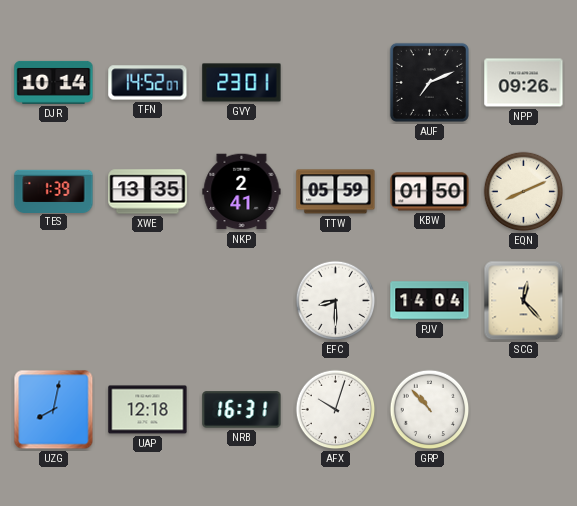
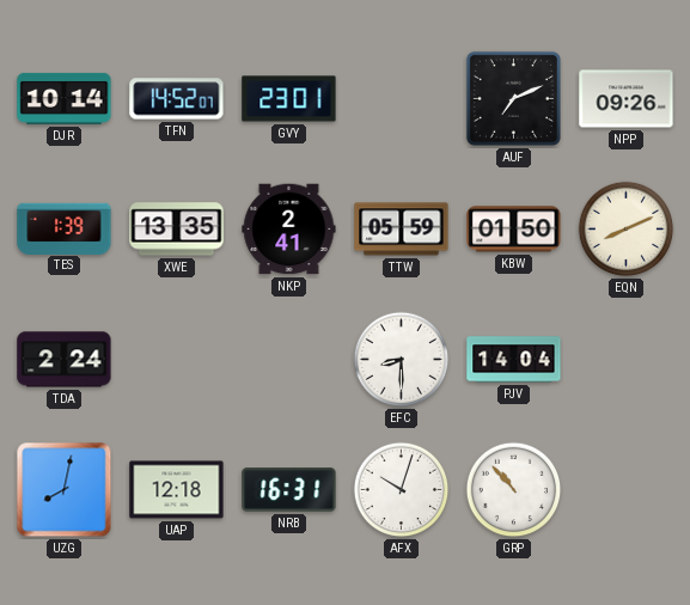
TDA: none -> 2:24
SCG: 12:23 -> none
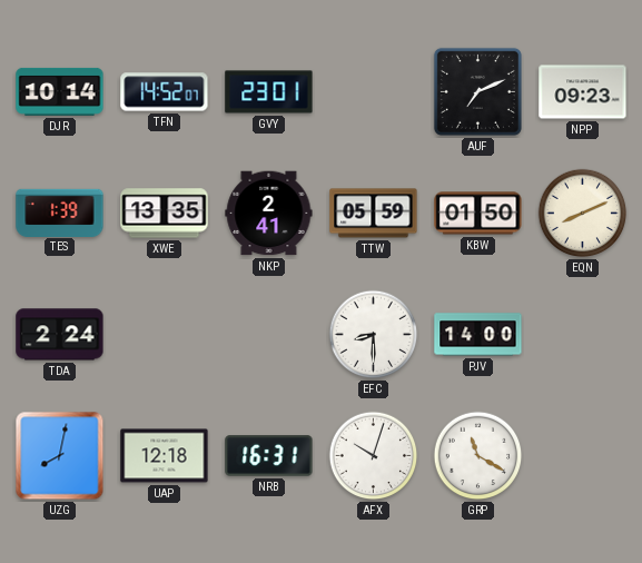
NPP: 09:26 -> 09:23
PJV: 14:04 -> 14:00
GRP: 10:53 -> 11:20
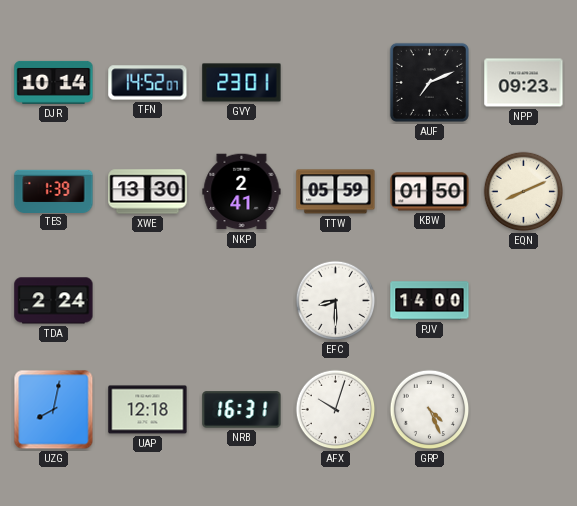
XWE: 13:35 -> 13:30
GRP: 11:20 -> 4:26
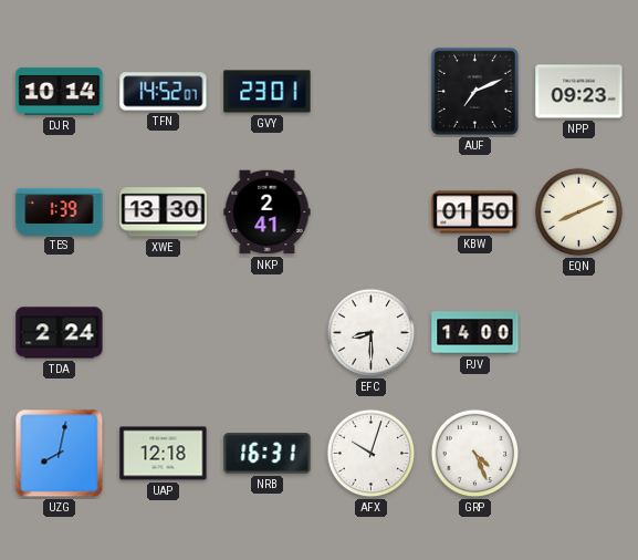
TTW: 05:59 -> none
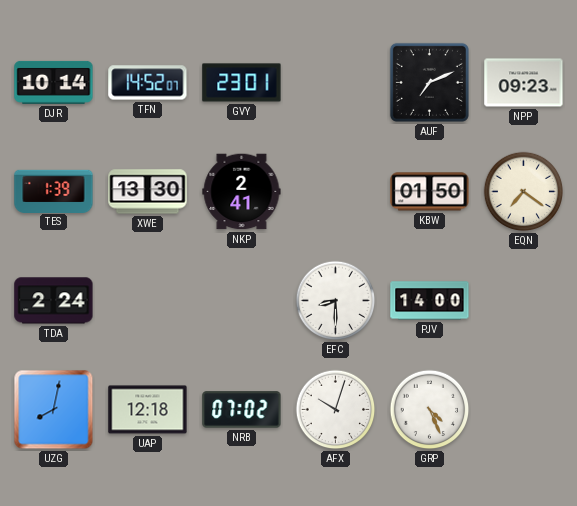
EQN: 8:11 -> 7:21
NRB: 16:31 -> 07:02
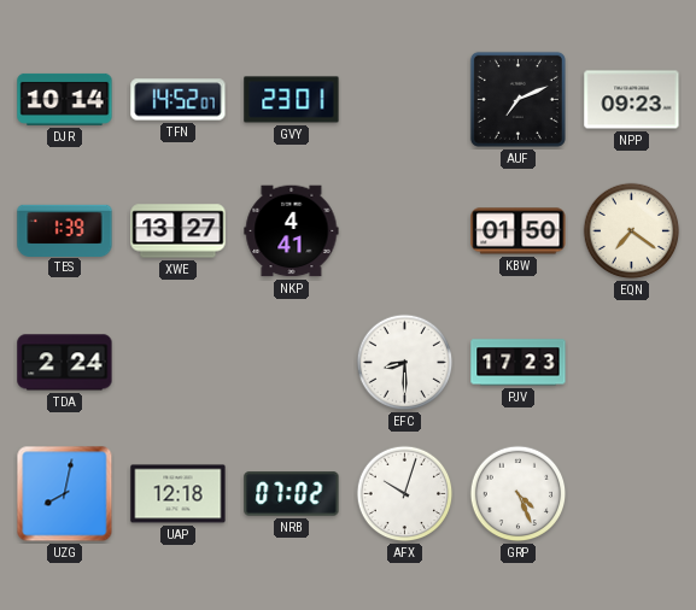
XWE: 13:30 -> 13:27
NKP: 2:41 -> 4:41
PJV: 14:00 -> 17:23
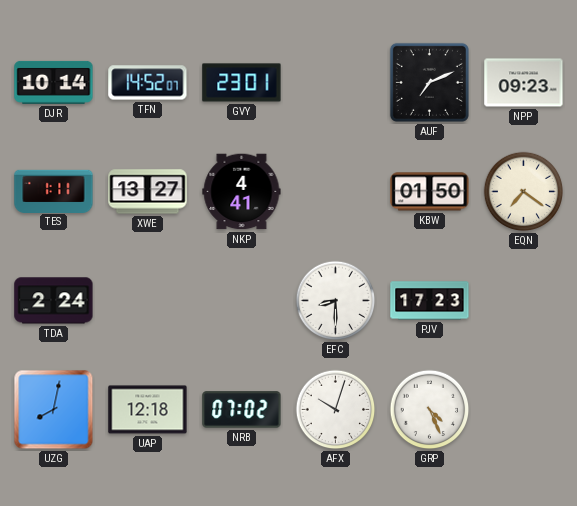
TES: 1:39 -> 1:11
